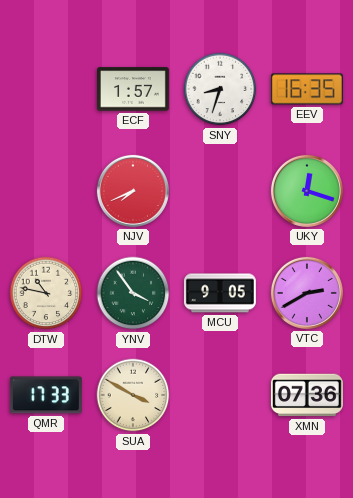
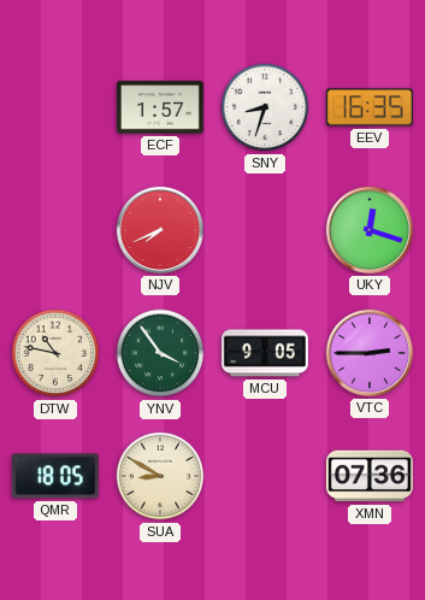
VTC: 2:40 -> 2:45
QMR: 17:33 -> 18:05
SUA: 3:50 -> 8:50
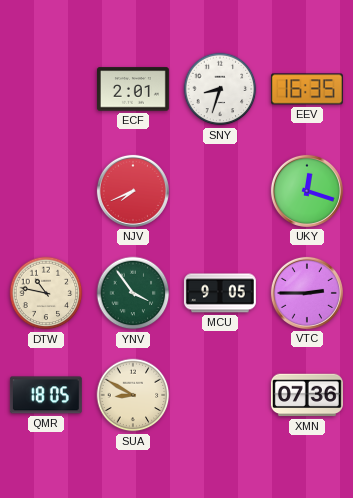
ECF: 1:57 -> 2:01
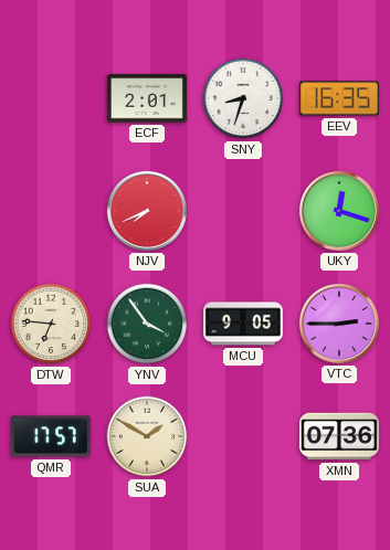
DTW: 10:47 -> 6:46
QMR: 18:05 -> 17:57
SUA: 8:50 -> 1:50
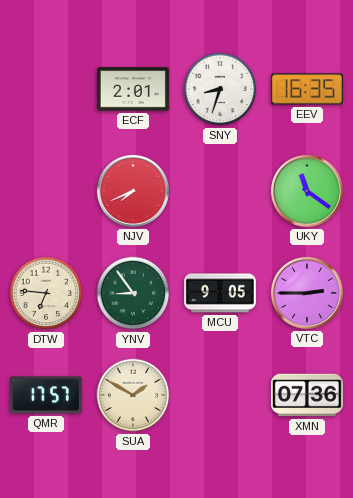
UKY: 12:18 -> 11:21
YNV: 3:54 -> 8:54
